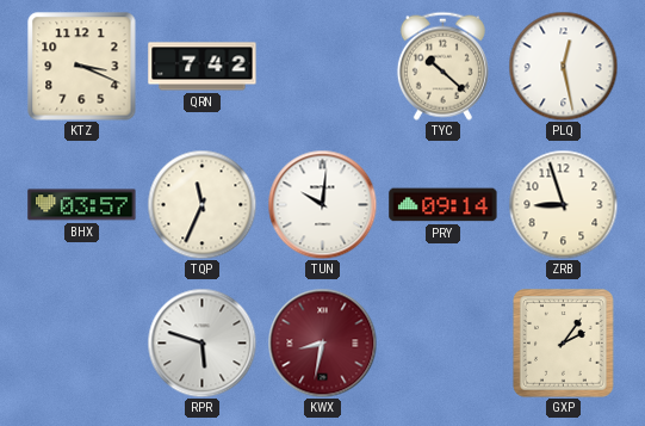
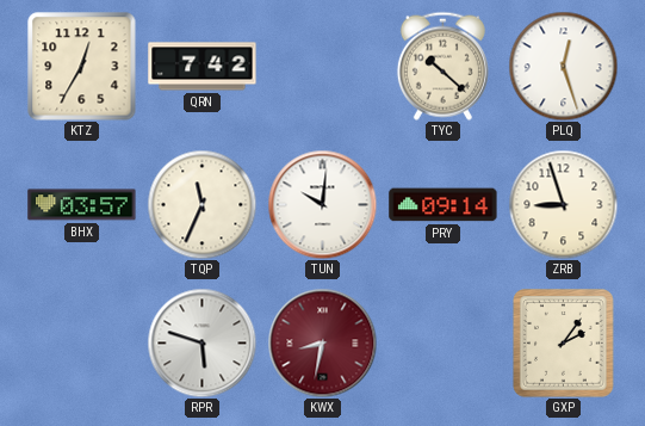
KTZ: 3:19 -> 12:35
PLQ: 12:28 -> 12:27
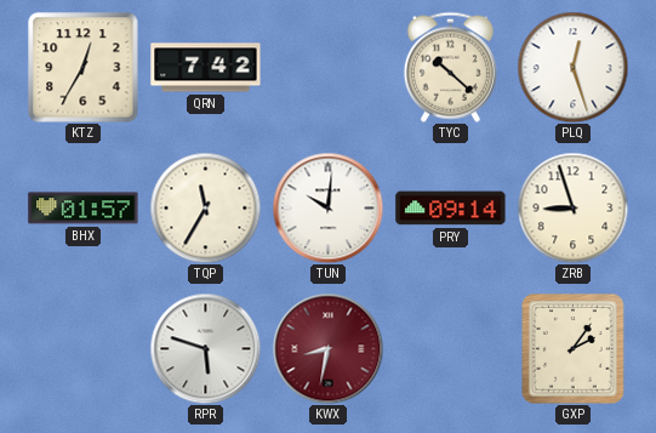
BHX: 03:57 -> 01:57
TQP: 11:34 -> 11:35
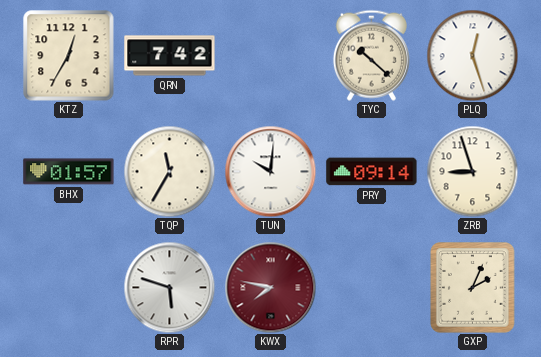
KWX: 8:32 -> 7:47
GXP: 2:06 -> 2:04
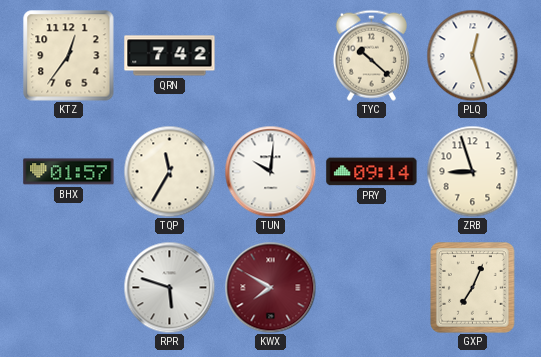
KTZ: 12:35 -> 12:36
KWX: 7:47 -> 7:50
GXP: 2:04 -> 7:04
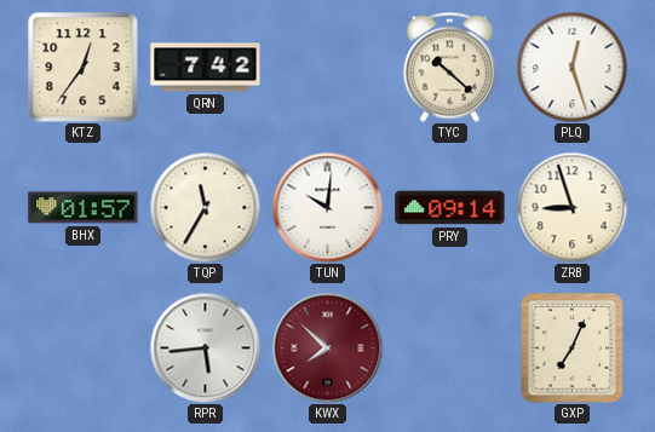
RPR: 5:48 -> 5:44
KWX: 7:50 -> 7:52
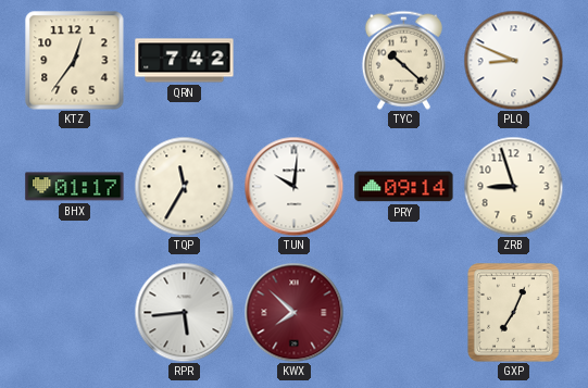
PLQ: 12:27 -> 8:49
BHX: 01:57 -> 01:17
